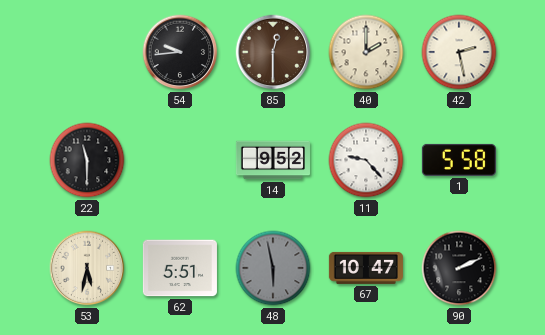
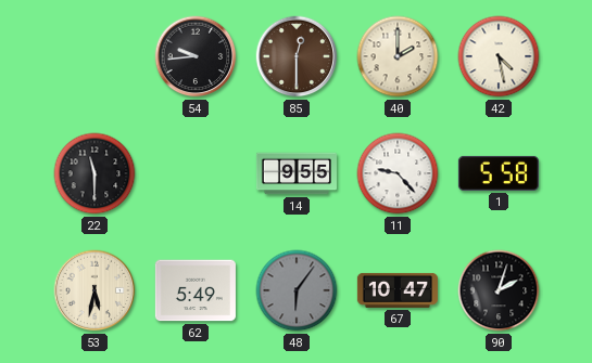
42: 2:28 -> 4:28
14: 9:52 -> 9:55
62: 5:51 -> 5:49
48: 5:58 -> 6:06
90: 2:11 -> 2:03
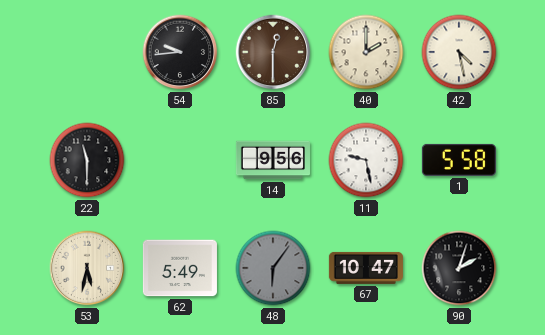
14: 9:55 -> 9:56
11: 9:23 -> 9:28
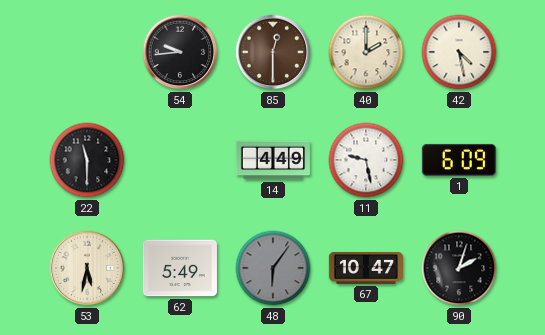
14: 9:56 -> 4:49
1: 5:58 -> 6:09
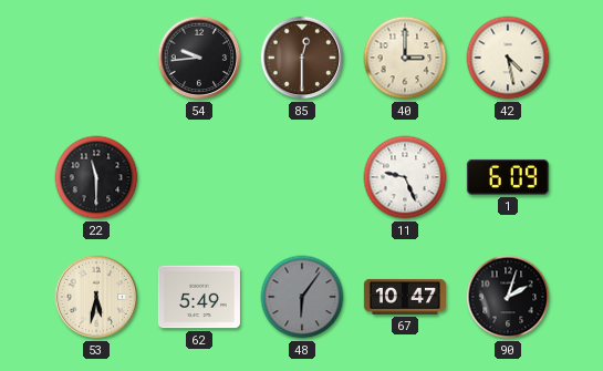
40: 2:00 -> 3:00
14: 4:49 -> none
11: 9:28 -> 9:26
